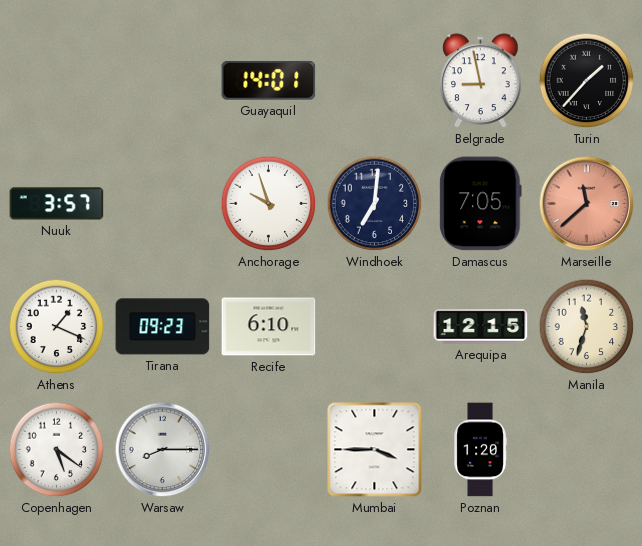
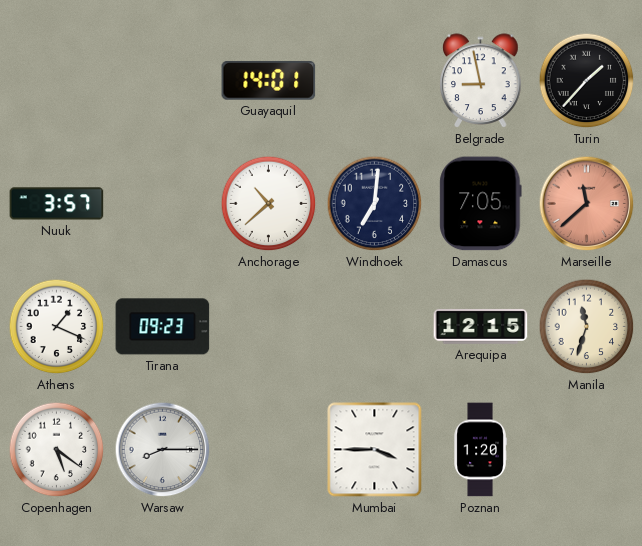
Anchorage: 9:57 -> 10:38
Recife: 6:10 -> none
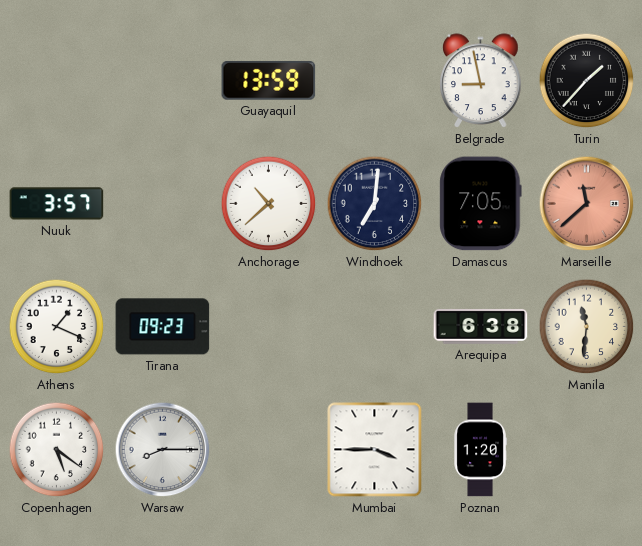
Guayaquil: 14:01 -> 13:59
Arequipa: 12:15 -> 6:38
Manila: 11:33 -> 11:31
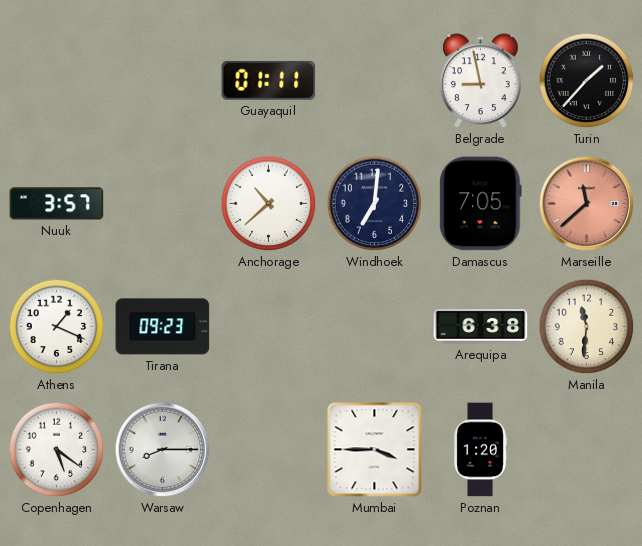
Guayaquil: 13:59 -> 01:11
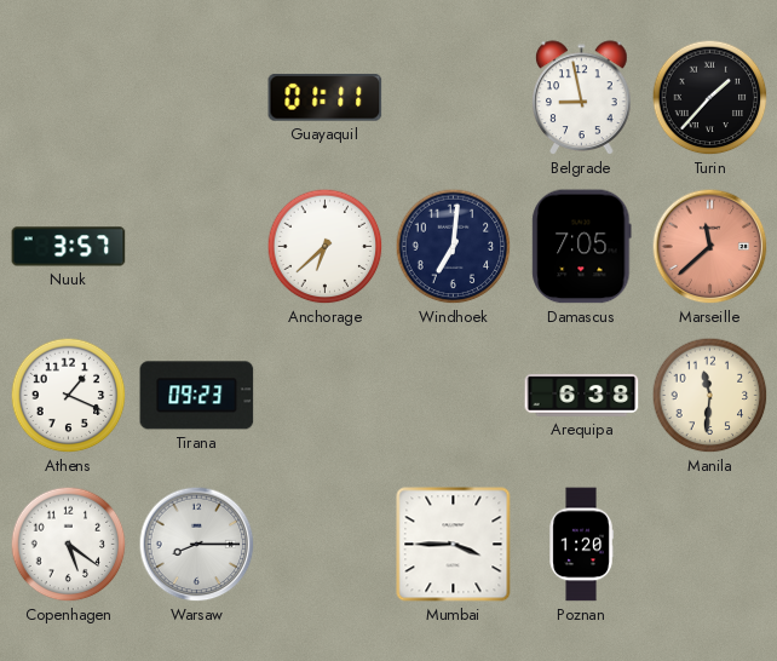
Anchorage: 10:38 -> 6:38
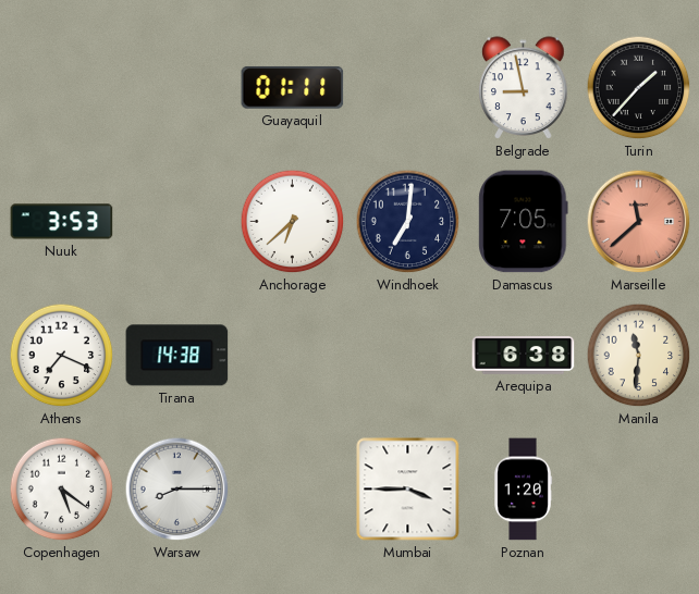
Nuuk: 3:57 -> 3:53
Athens: 1:19 -> 7:19
Tirana: 09:23 -> 14:38
